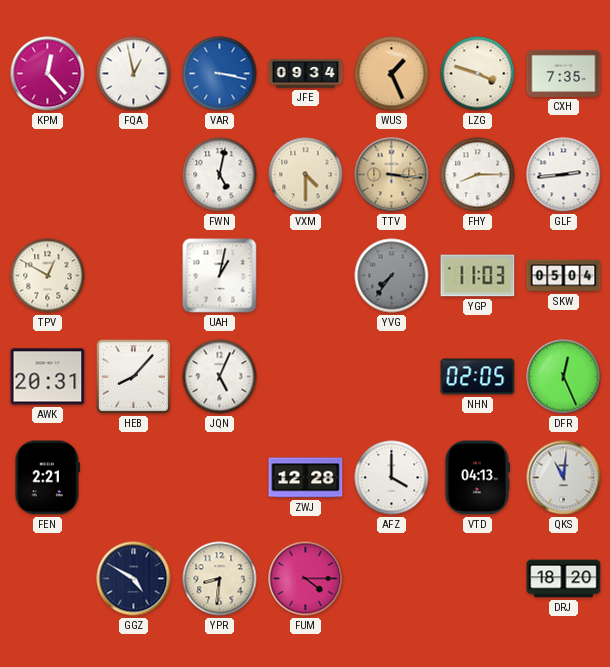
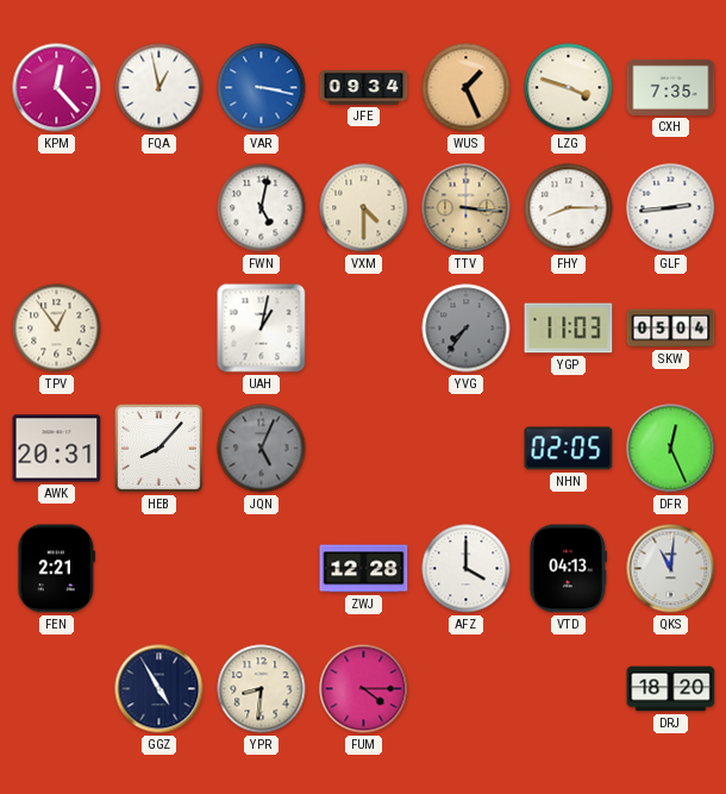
TPV: 12:50 -> 12:54
JQN dial: white -> grey
GGZ: 4:50 -> 4:55
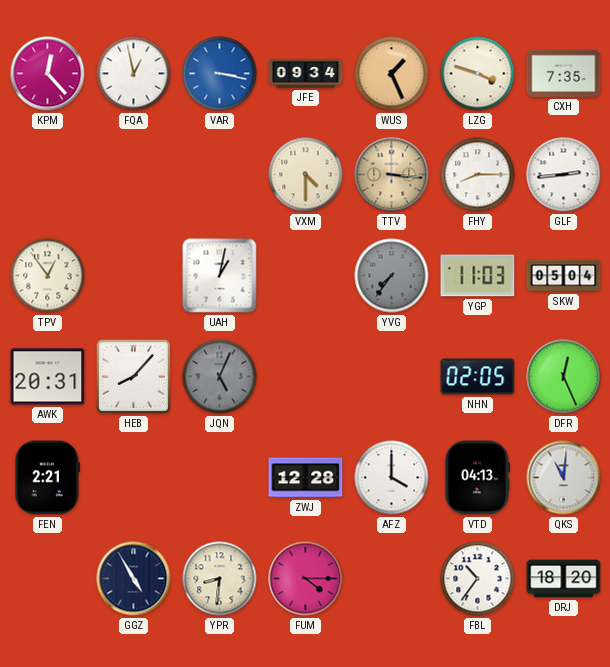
FWN: 5:02 -> none
FBL: none -> 10:36
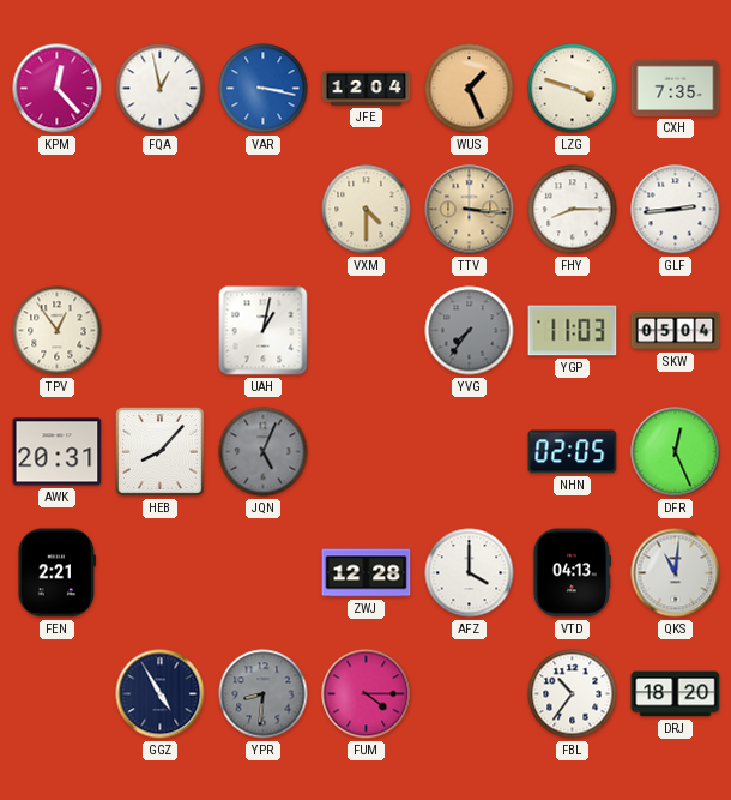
JFE: 09:34 -> 12:04
YPR dial: cream -> grey
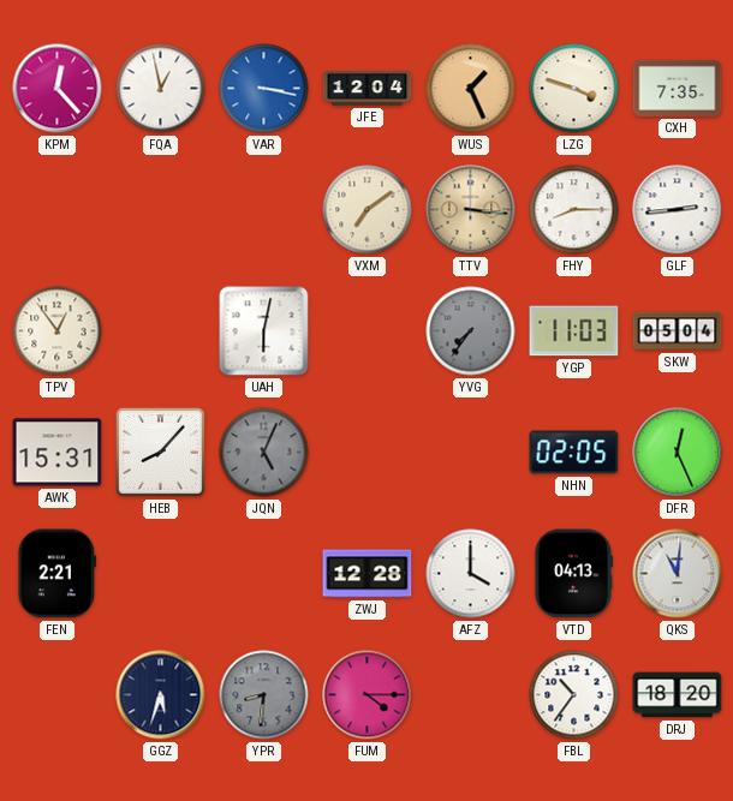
VXM: 4:30 -> 7:09
UAH: 1:02 -> 6:02
AWK: 20:31 -> 15:31
GGZ: 4:55 -> 5:33
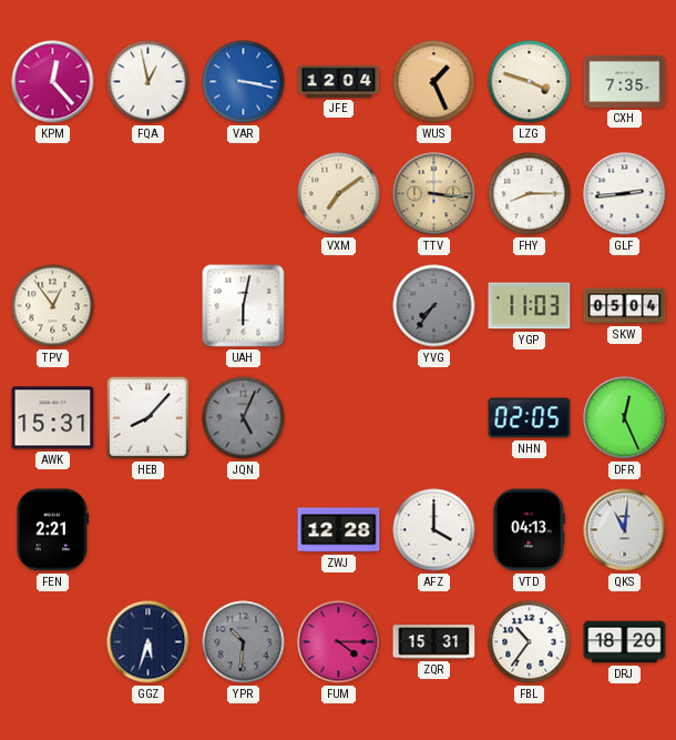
YPR: 8:31 -> 10:31
ZQR: none -> 15:31
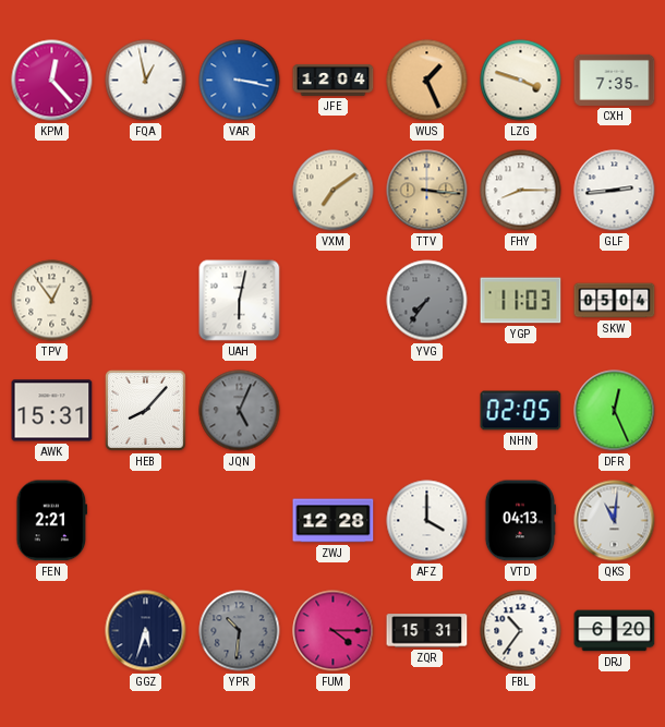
DRJ: 18:20 -> 6:20
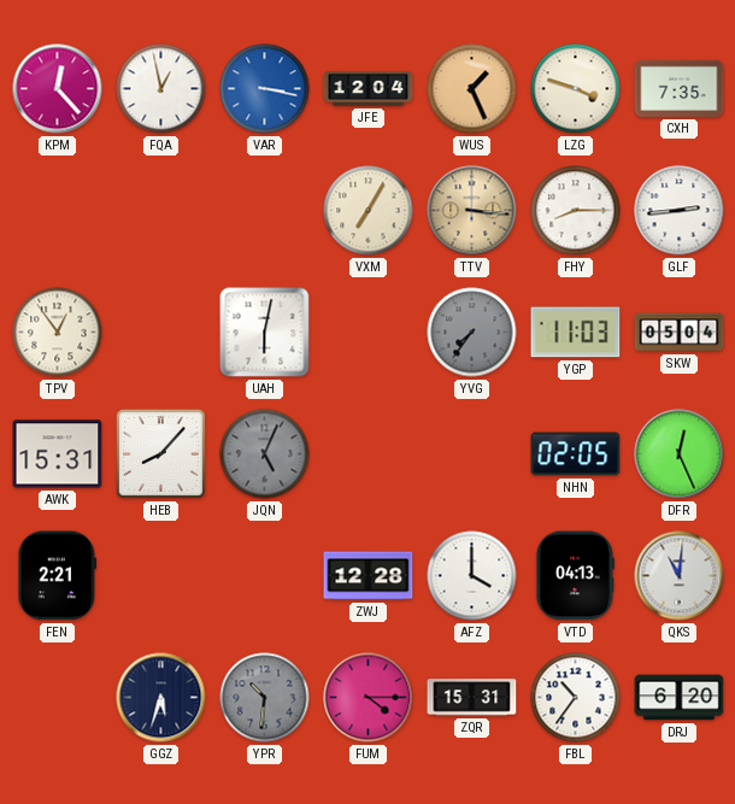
VXM: 7:09 -> 7:05
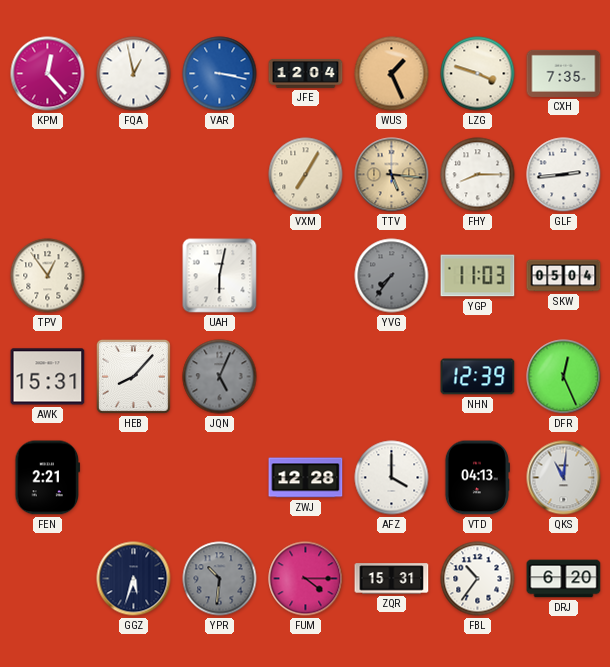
TTV: 3:16 -> 5:16
NHN: 02:05 -> 12:39
